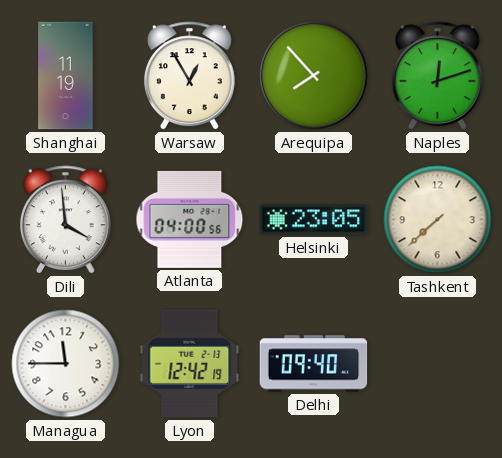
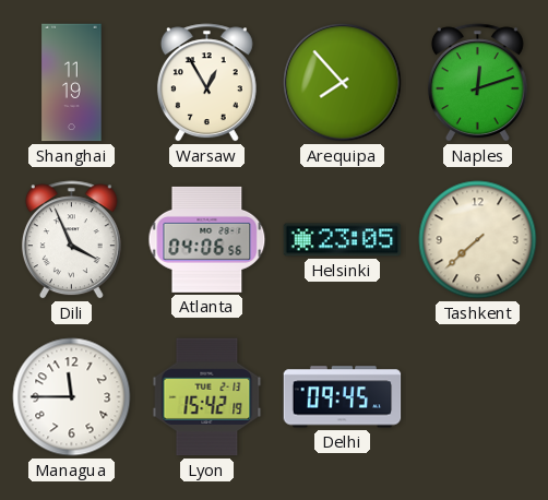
Dili: 3:59 -> 3:56
Atlanta: 04:00 -> 04:06
Lyon: 12:42 -> 15:42
Delhi: 09:40 -> 09:45
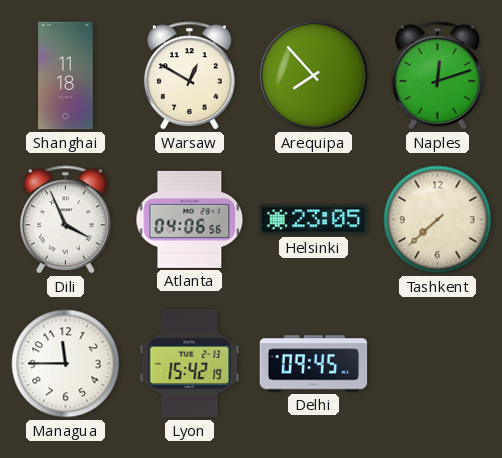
Shanghai: 11:19 -> 11:18
Warsaw: 12:55 -> 12:50
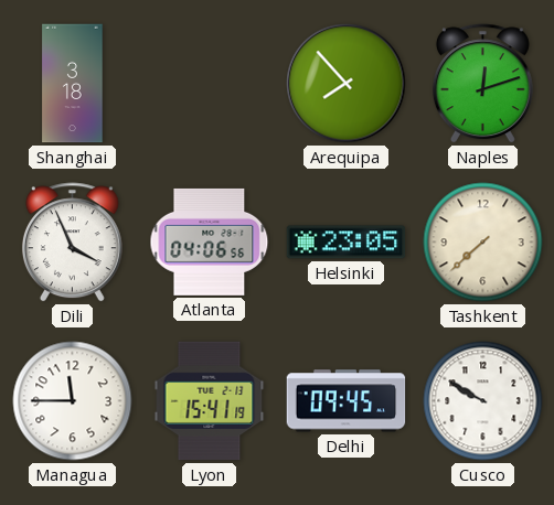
Shanghai: 11:18 -> 3:18
Warsaw: 12:50 -> none
Lyon: 15:42 -> 15:41
Cusco: none -> 9:50
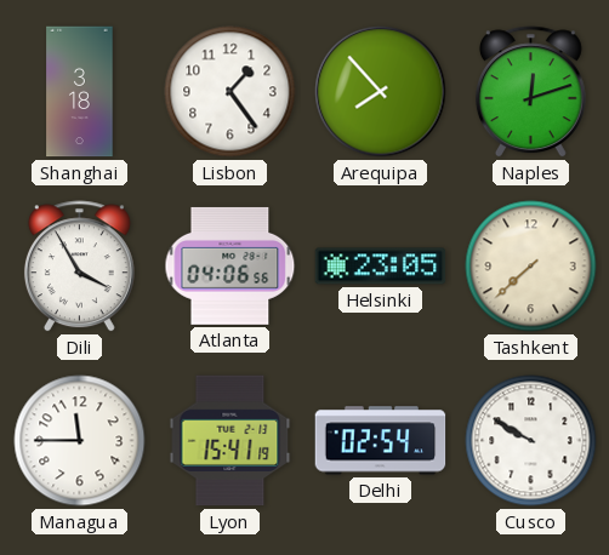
Lisbon: none -> 1:24
Dili: 3:56 -> 3:55
Delhi: 09:45 -> 02:54
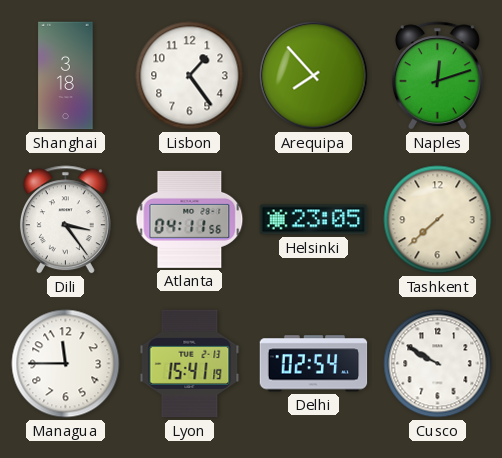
Dili: 3:55 -> 3:24
Atlanta: 04:06 -> 04:11
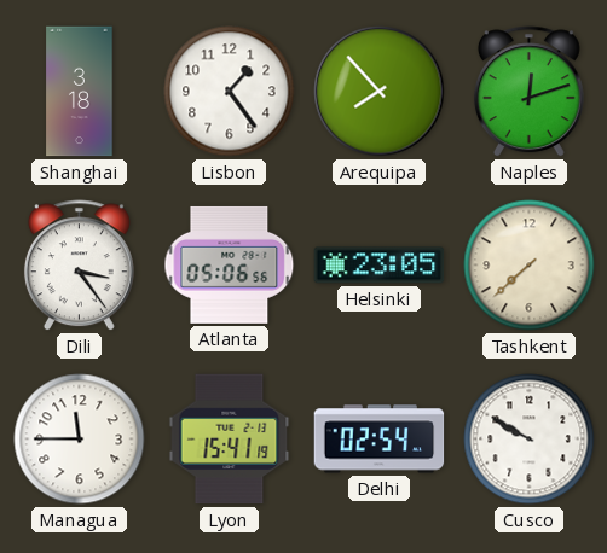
Atlanta: 04:11 -> 05:06
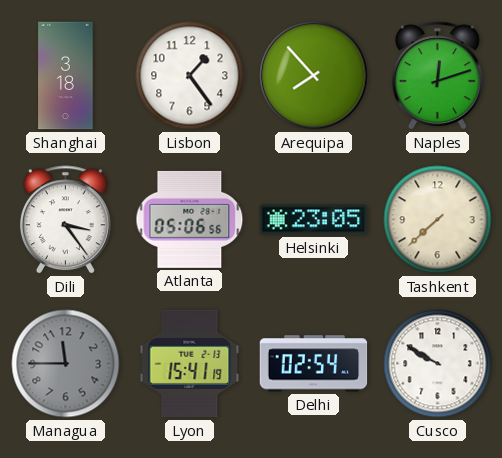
Managua dial: white -> grey
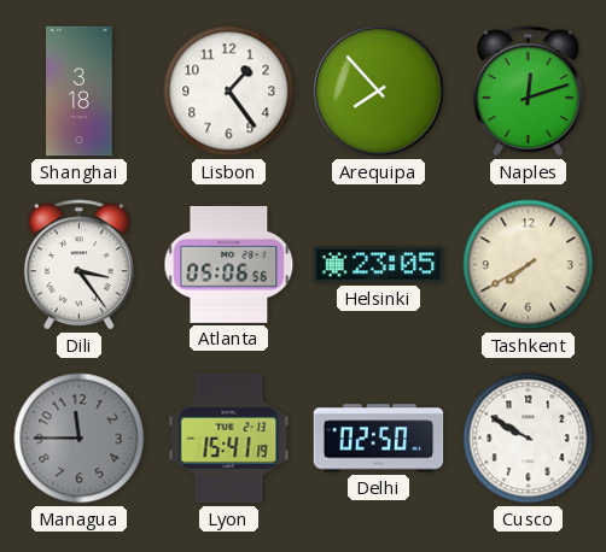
Tashkent: 7:38 -> 7:40
Delhi: 02:54 -> 02:50
